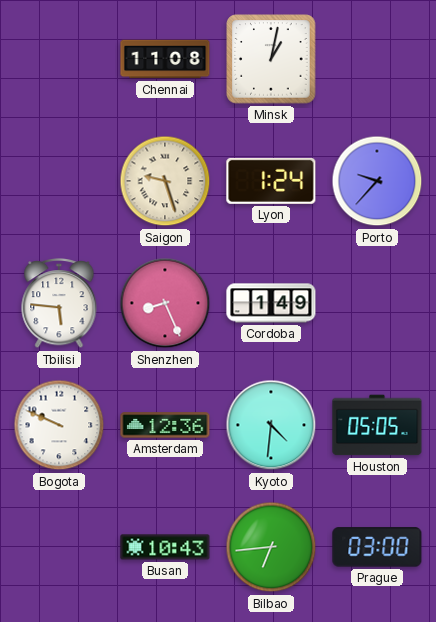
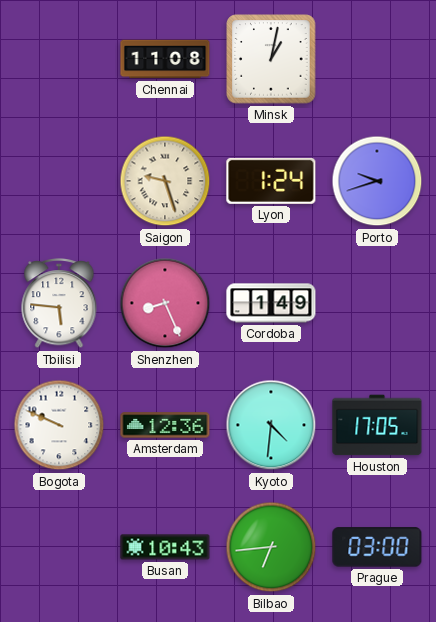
Porto: 9:37 -> 9:42
Houston: 05:05 -> 17:05
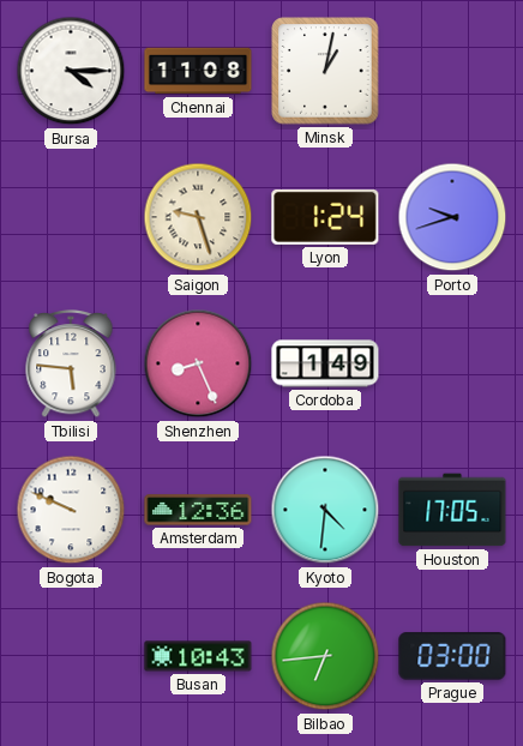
Bursa: none -> 4:15
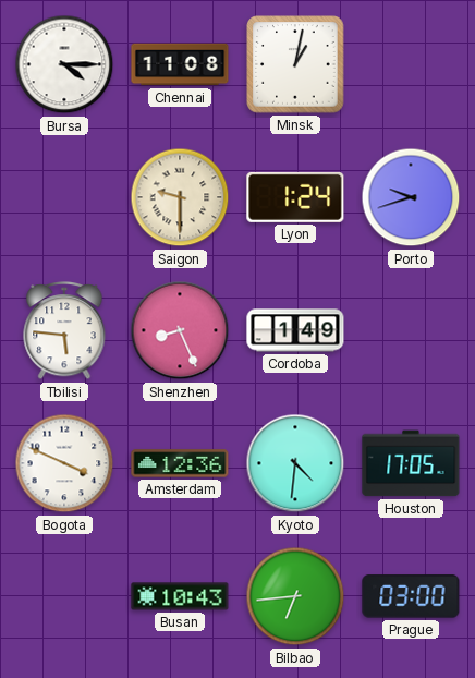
Saigon: 9:27 -> 9:30
Bogota: 9:49 -> 3:49
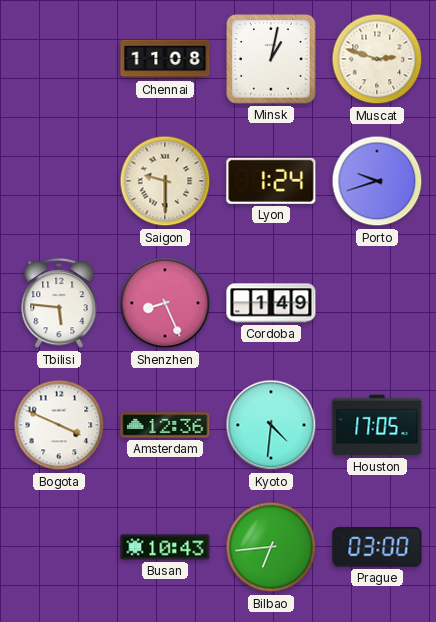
Bursa: 4:15 -> none
Muscat: none -> 2:48
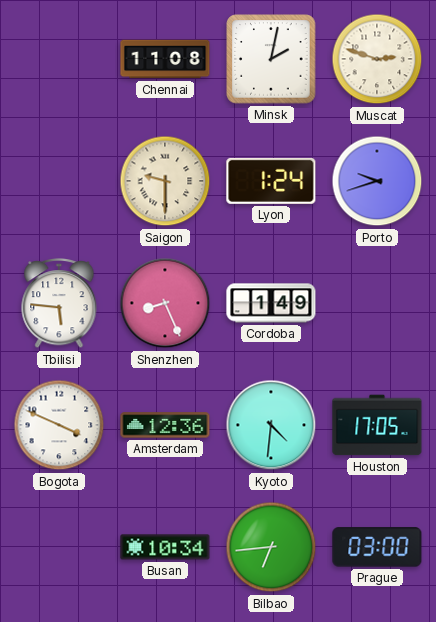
Minsk: 1:02 -> 2:02
Busan: 10:43 -> 10:34
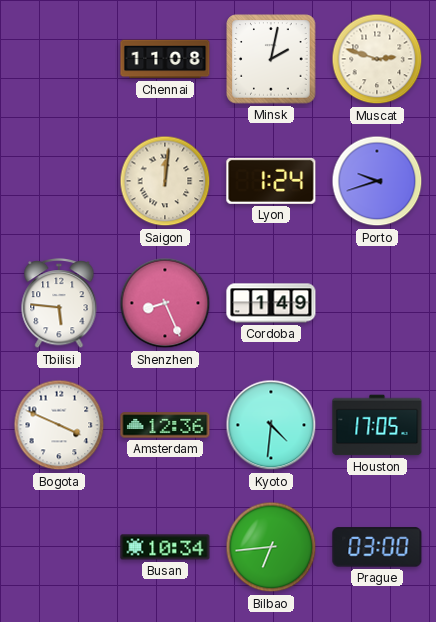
Saigon: 9:30 -> 12:01
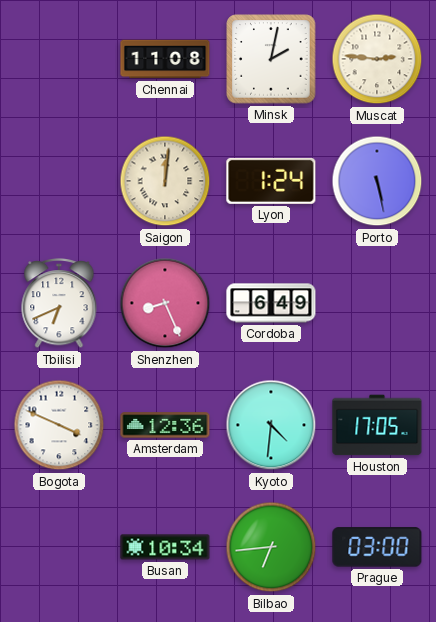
Muscat: 2:48 -> 2:46
Porto: 9:42 -> 5:28
Tbilisi: 5:46 -> 6:41
Cordoba: 1:49 -> 6:49
